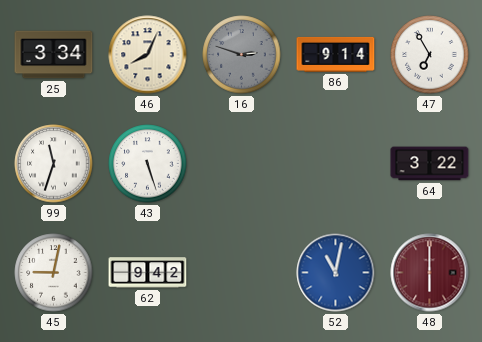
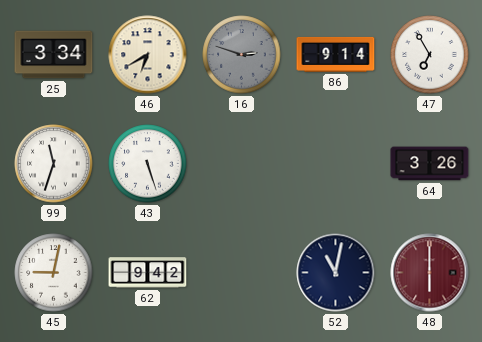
46: 8:04 -> 6:40
64: 3:22 -> 3:26
52 dial: blue -> navy
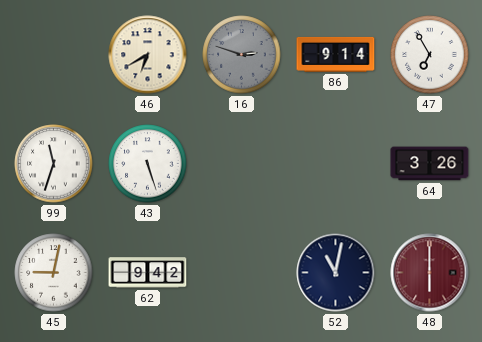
25: 3:34 -> none
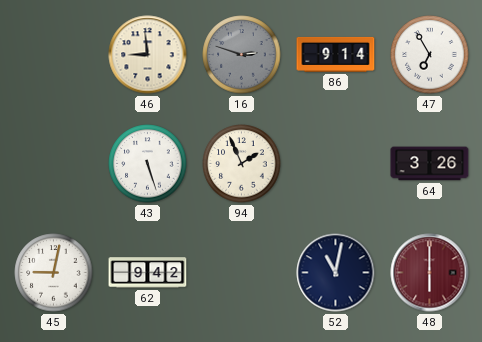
46: 6:40 -> 8:59
99: 11:33 -> none
94: none -> 1:56
